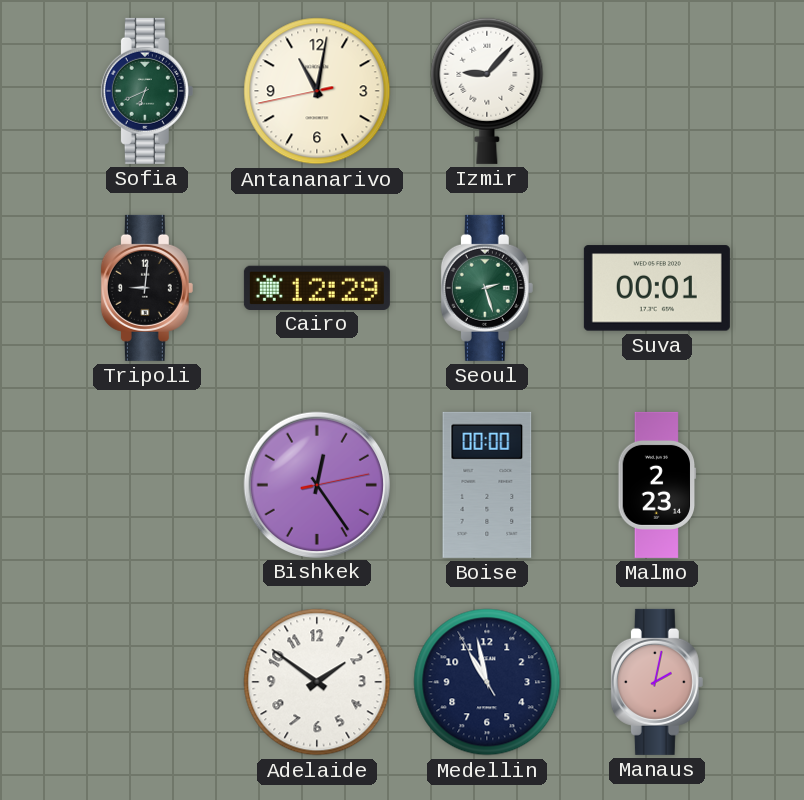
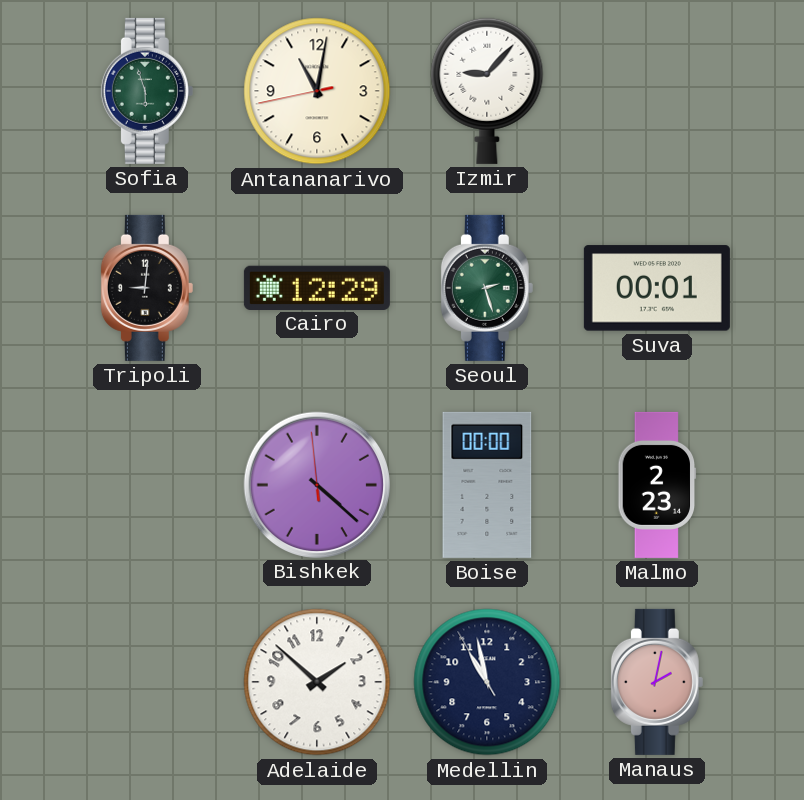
Sofia: 6:41 -> 5:57
Bishkek: 12:24 -> 4:21
Adelaide: 1:51 -> 1:52
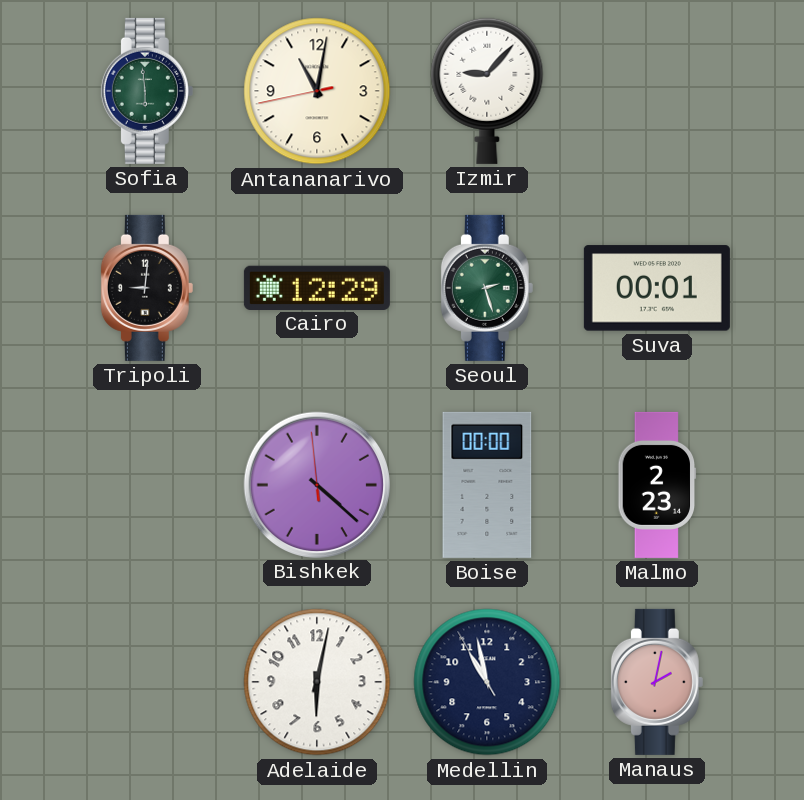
Sofia: 5:57 -> 5:59
Adelaide: 1:52 -> 6:02
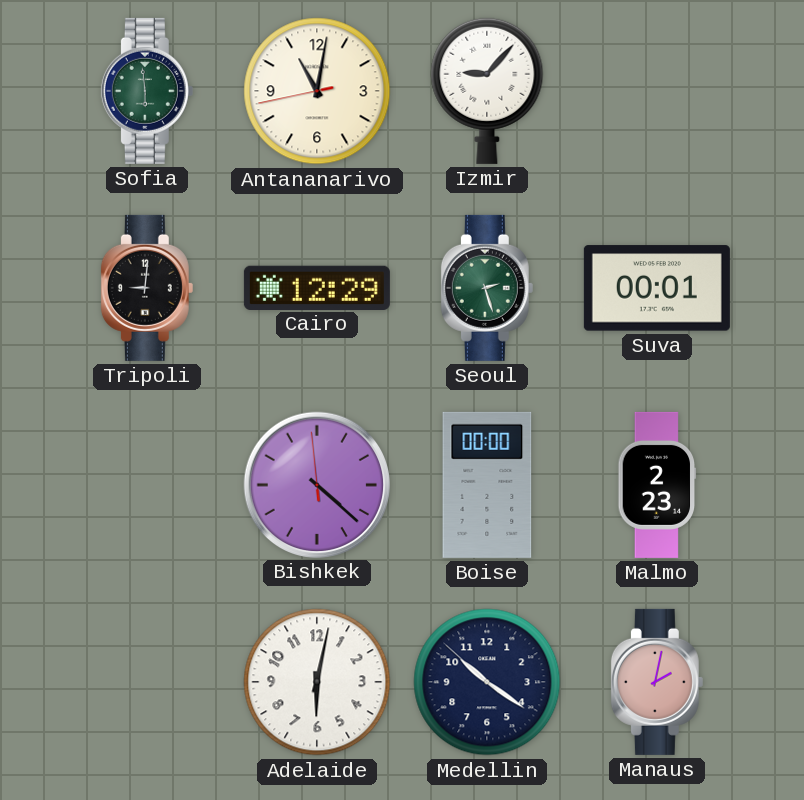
Medellin: 10:57 -> 10:20
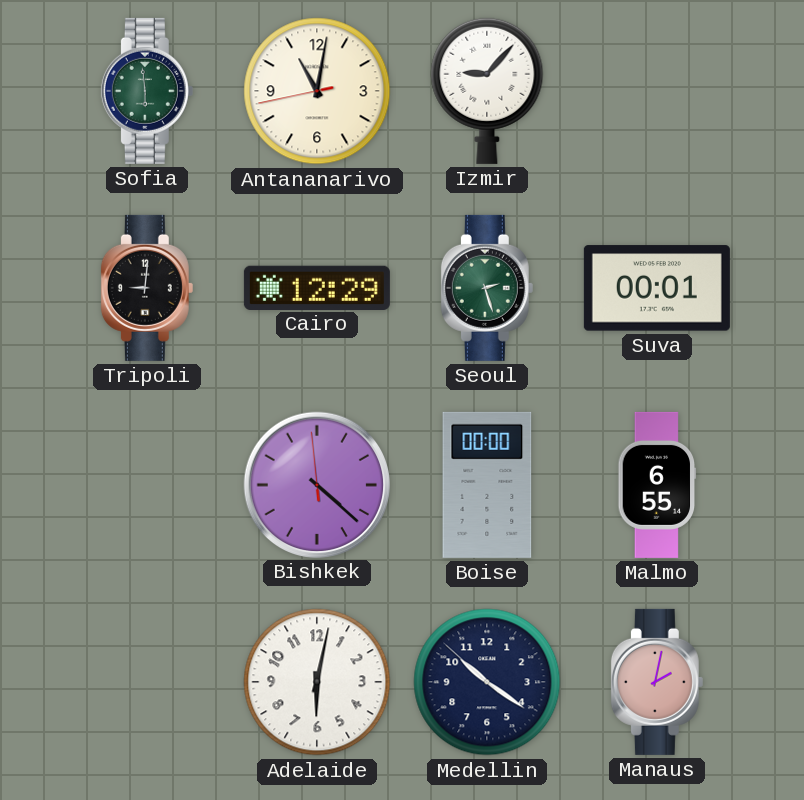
Malmo: 2:23 -> 6:55
